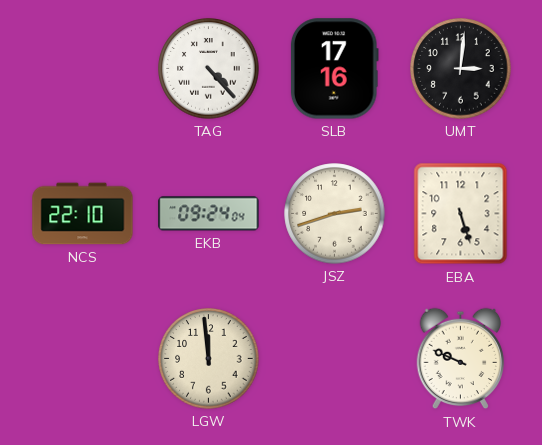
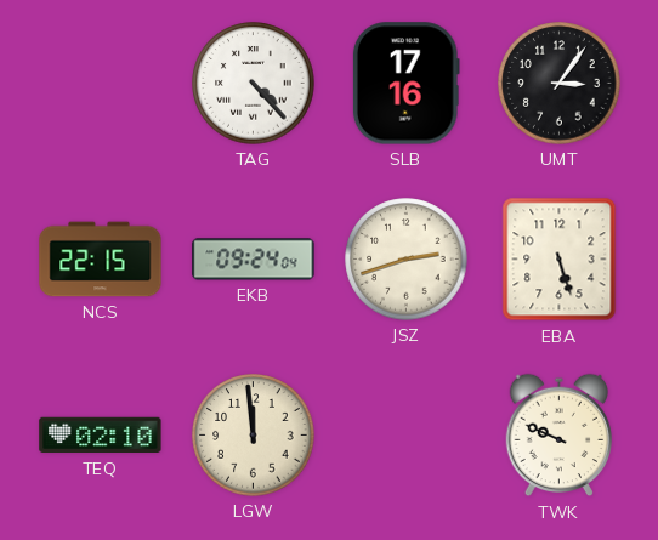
UMT: 3:01 -> 3:06
NCS: 22:10 -> 22:15
TEQ: none -> 02:10
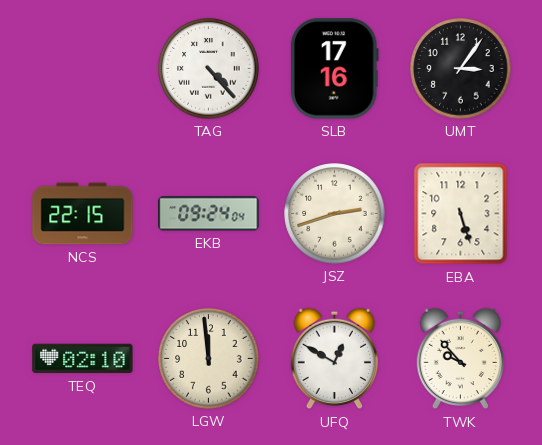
UFQ: none -> 12:50
TWK: 9:49 -> 9:53
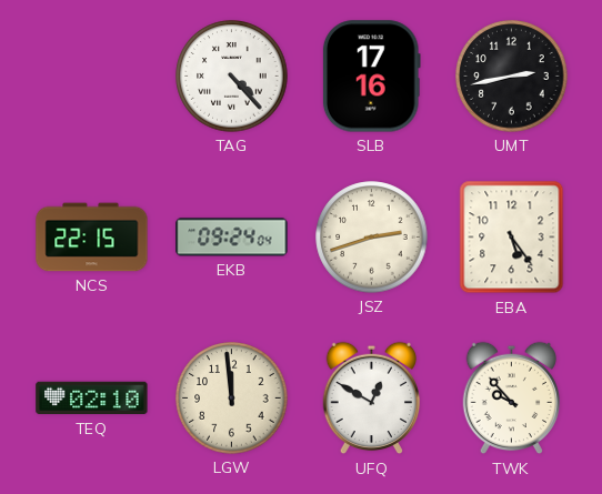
UMT: 3:06 -> 2:43
EBA: 5:27 -> 5:24
